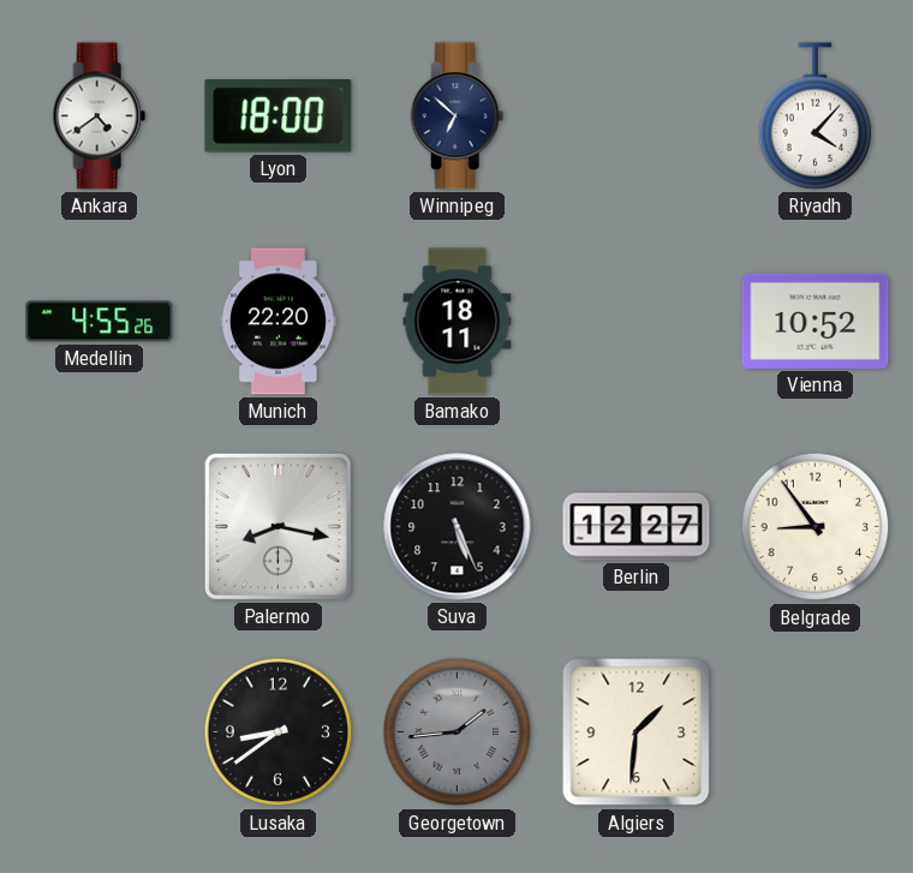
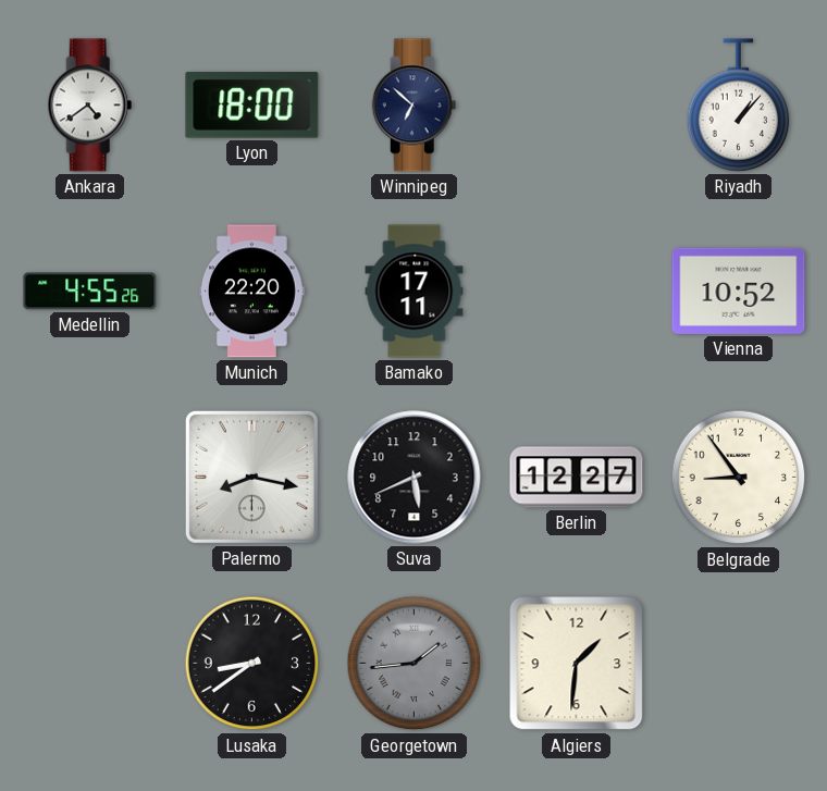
Riyadh: 4:07 -> 1:07
Bamako: 18:11 -> 17:11
Suva: 5:26 -> 5:41
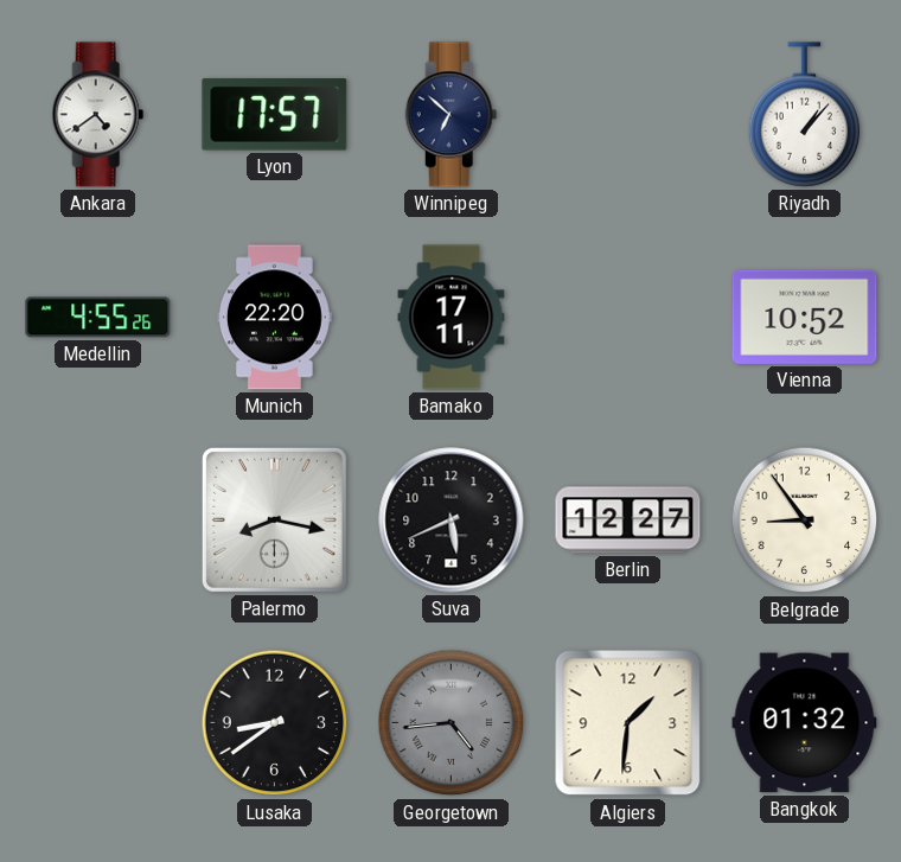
Lyon: 18:00 -> 17:57
Georgetown: 1:44 -> 4:44
Bangkok: none -> 01:32
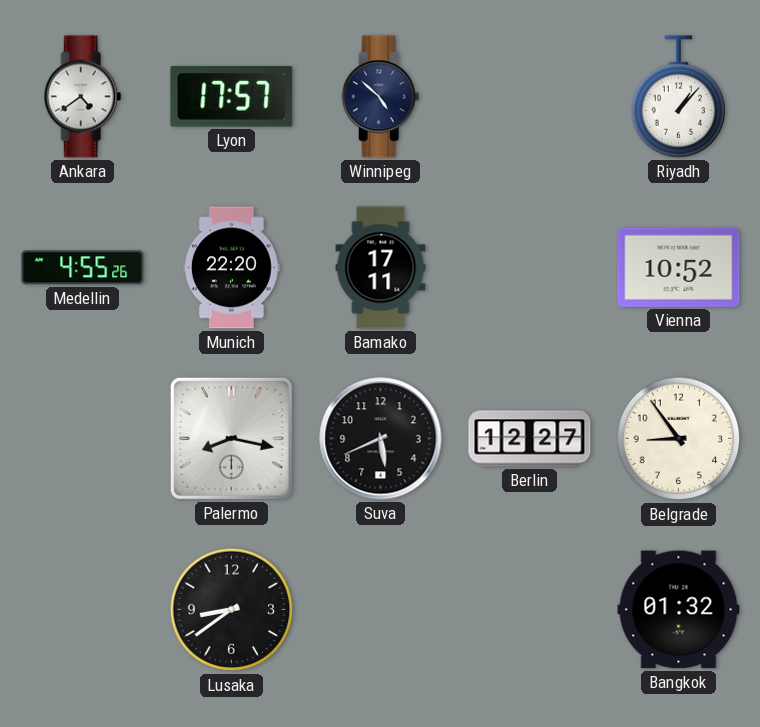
Winnipeg: 6:52 -> 4:52
Georgetown: 4:44 -> none
Algiers: 1:31 -> none
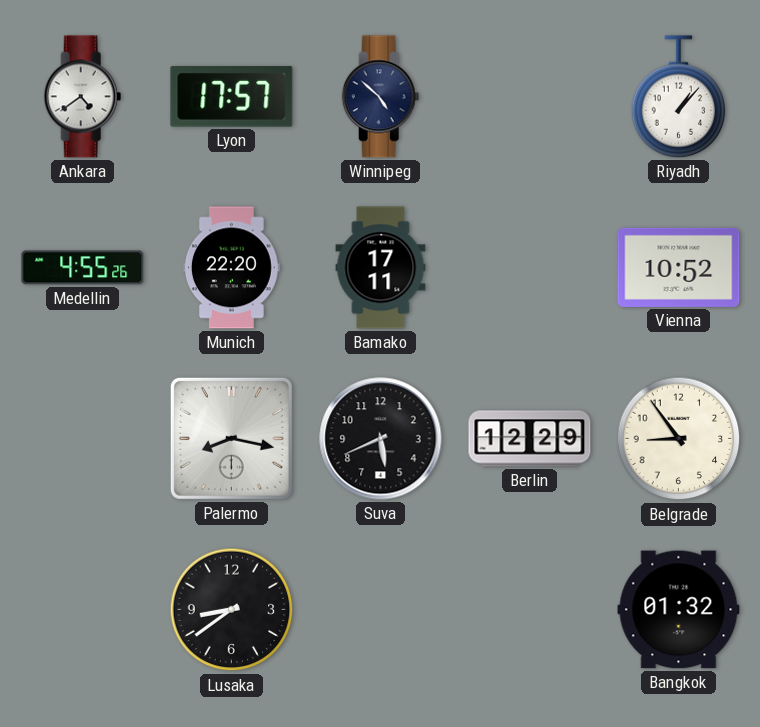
Berlin: 12:27 -> 12:29
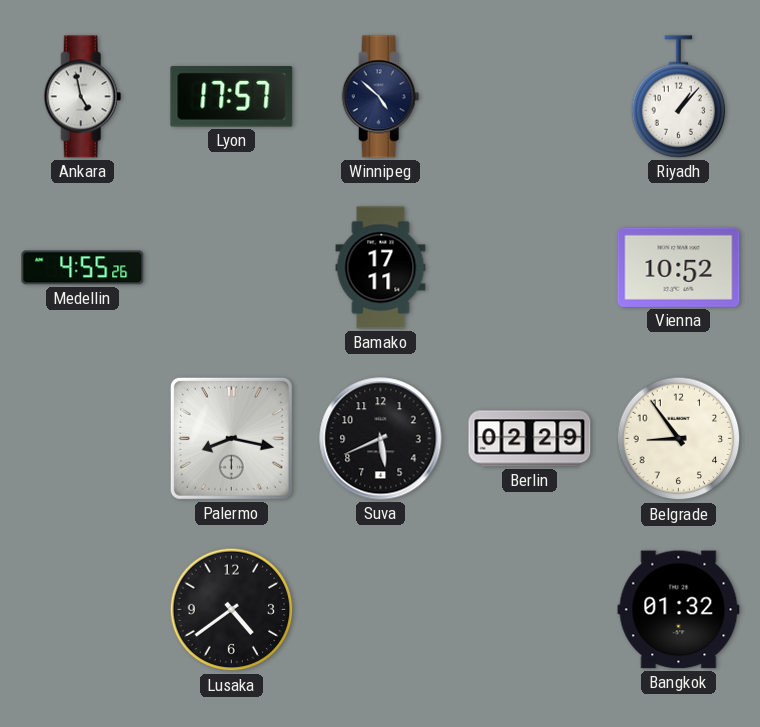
Ankara: 4:39 -> 4:58
Munich: 22:20 -> none
Berlin: 12:29 -> 02:29
Lusaka: 8:39 -> 4:39
